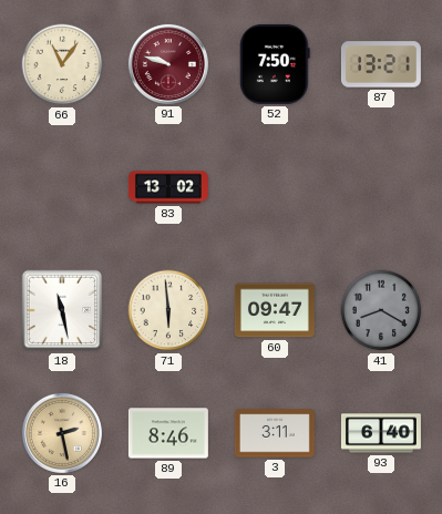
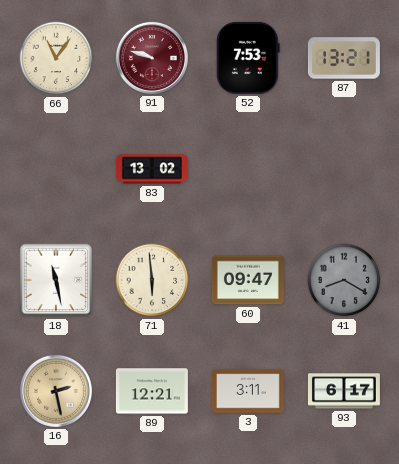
52: 7:50 -> 7:53
89: 8:46 -> 12:21
93: 6:40 -> 6:17
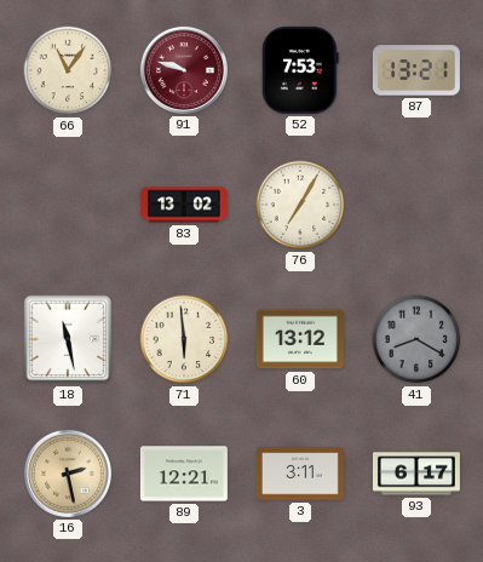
76: none -> 7:05
60: 09:47 -> 13:12
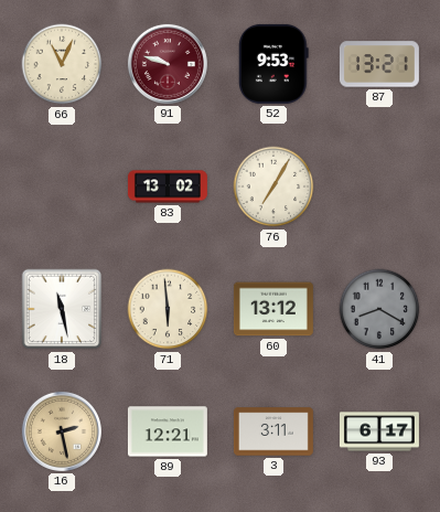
66: 11:06 -> 11:04
52: 7:53 -> 9:53
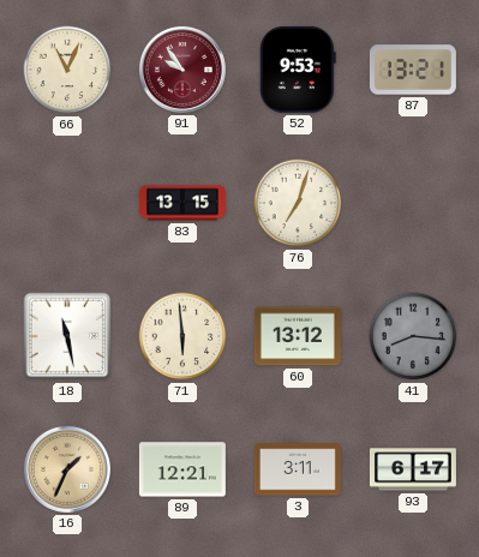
91: 9:48 -> 9:54
83: 13:02 -> 13:15
76: 7:05 -> 7:03
41: 8:20 -> 8:16
16: 2:28 -> 1:34
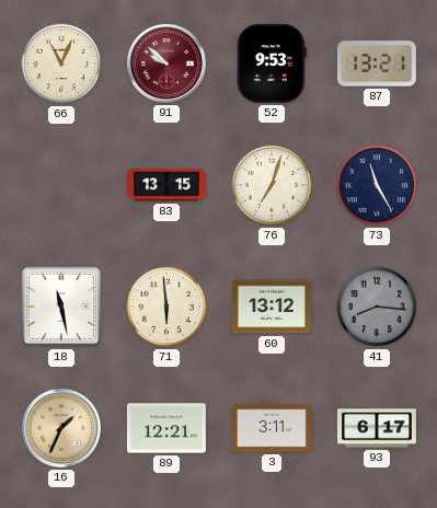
91: 9:54 -> 9:52
73: none -> 11:25
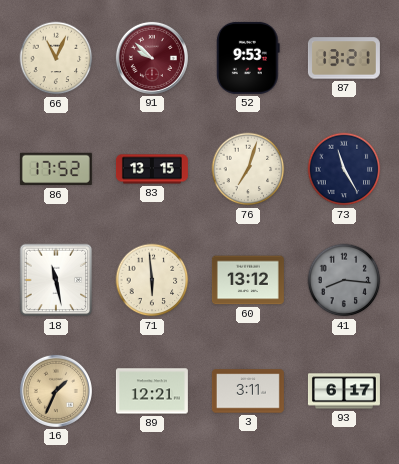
86: none -> 17:52
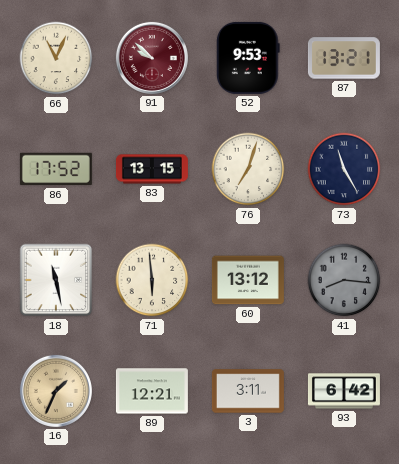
93: 6:17 -> 6:42
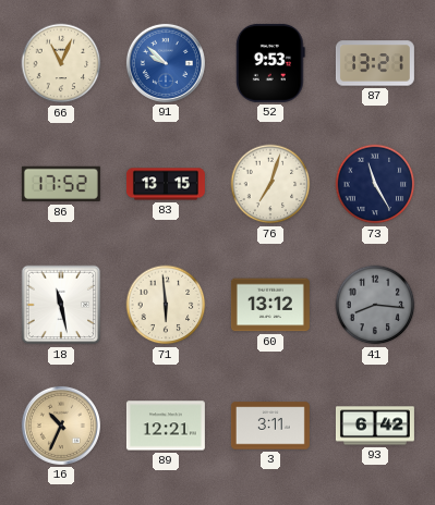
91 dial: burgundy -> blue
16: 1:34 -> 10:34
